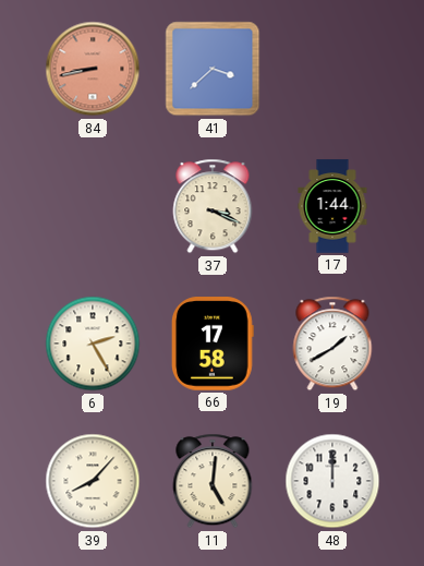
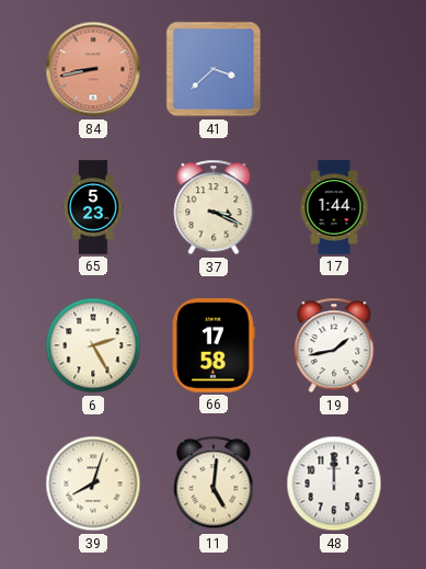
65: none -> 5:23
19: 1:40 -> 1:43
39: 8:07 -> 8:03
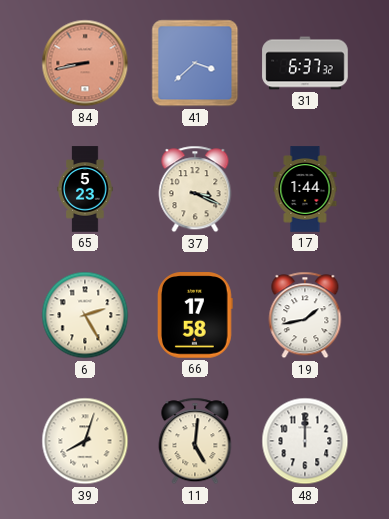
31: none -> 6:37
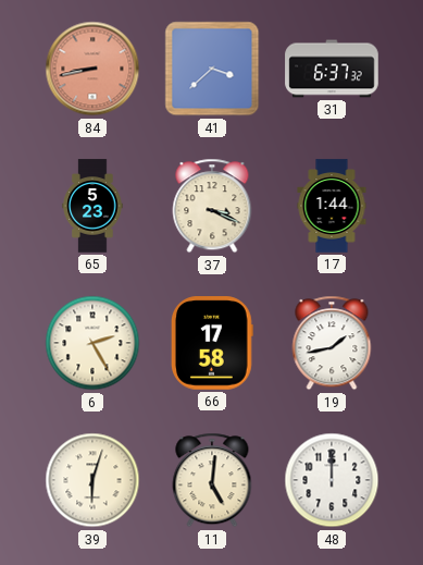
39: 8:03 -> 6:03
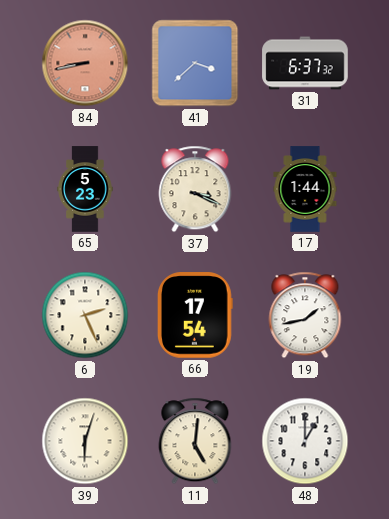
6: 2:25 -> 2:26
66: 17:58 -> 17:54
48: 12:00 -> 1:00
